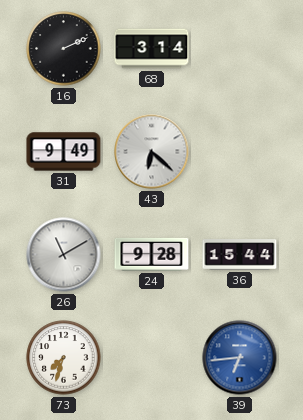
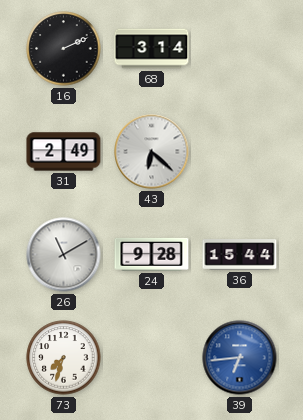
31: 9:49 -> 2:49
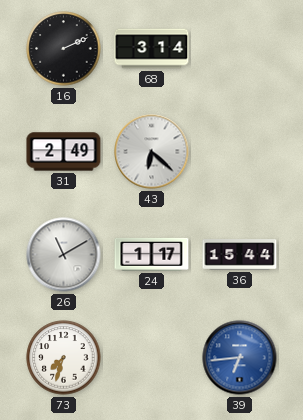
24: 9:28 -> 1:17
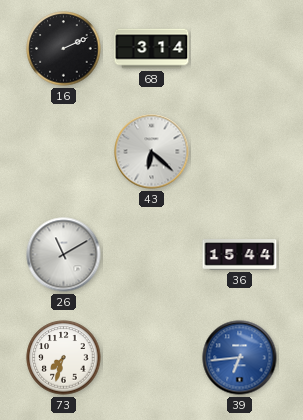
31: 2:49 -> none
24: 1:17 -> none
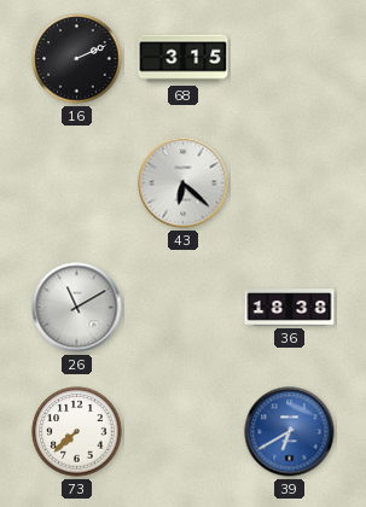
68: 3:14 -> 3:15
36: 15:44 -> 18:38
73: 7:33 -> 7:38
39: 6:44 -> 6:40
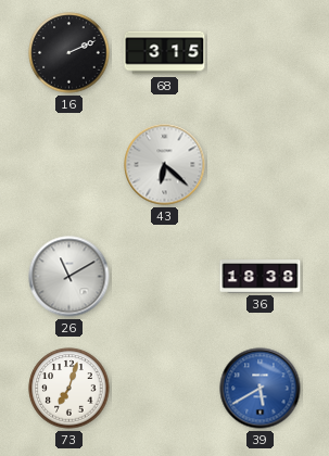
73: 7:38 -> 7:03
39: 6:40 -> 5:40
